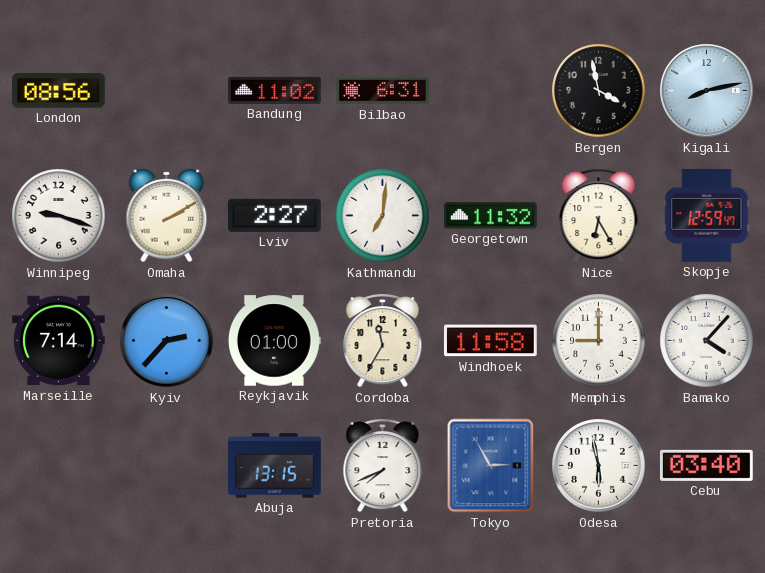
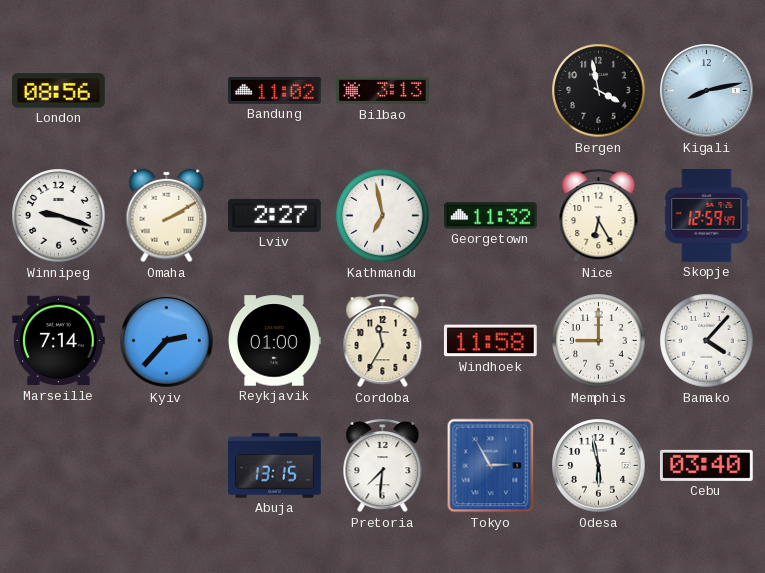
Bilbao: 6:31 -> 3:13
Kathmandu: 7:01 -> 6:58
Pretoria: 7:41 -> 7:31
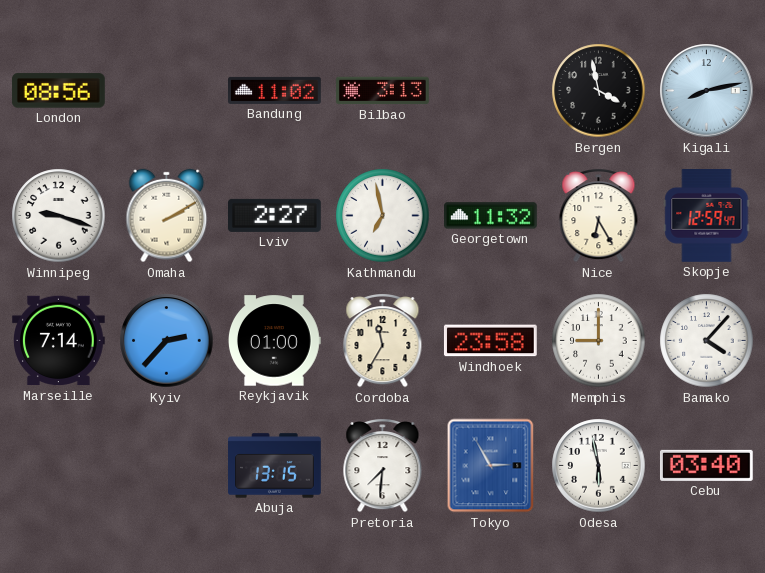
Windhoek: 11:58 -> 23:58
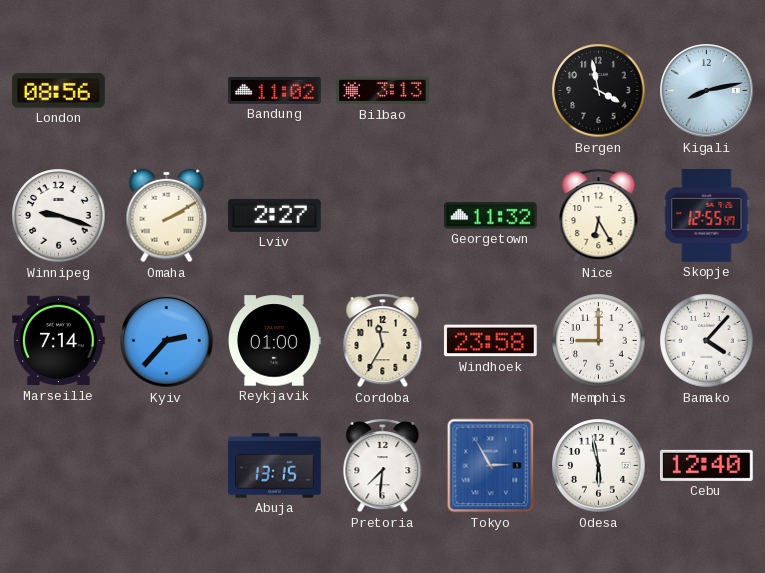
Kathmandu: 6:58 -> none
Skopje: 12:59 -> 12:55
Cebu: 03:40 -> 12:40
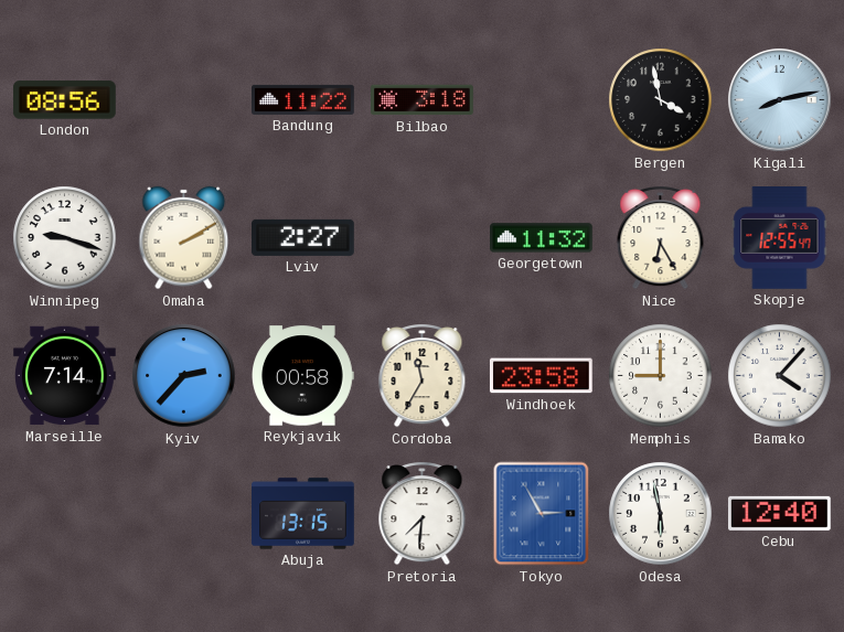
Bandung: 11:02 -> 11:22
Bilbao: 3:13 -> 3:18
Reykjavik: 01:00 -> 00:58
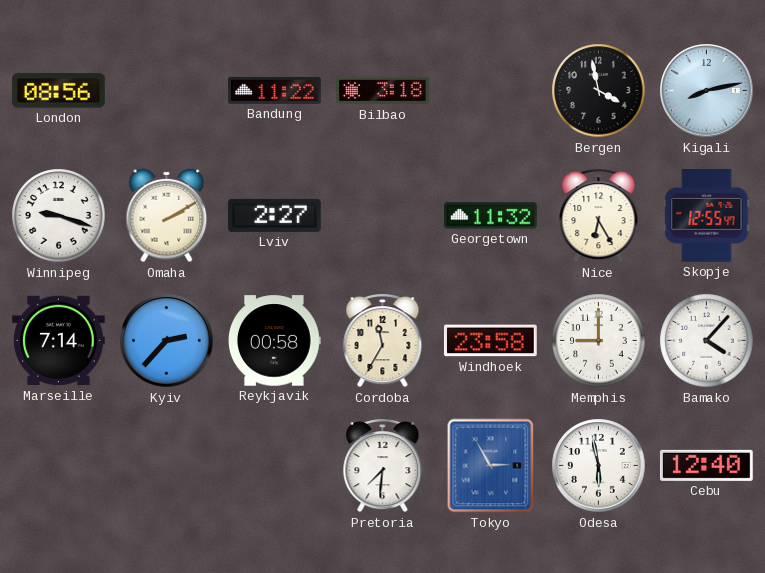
Abuja: 13:15 -> none
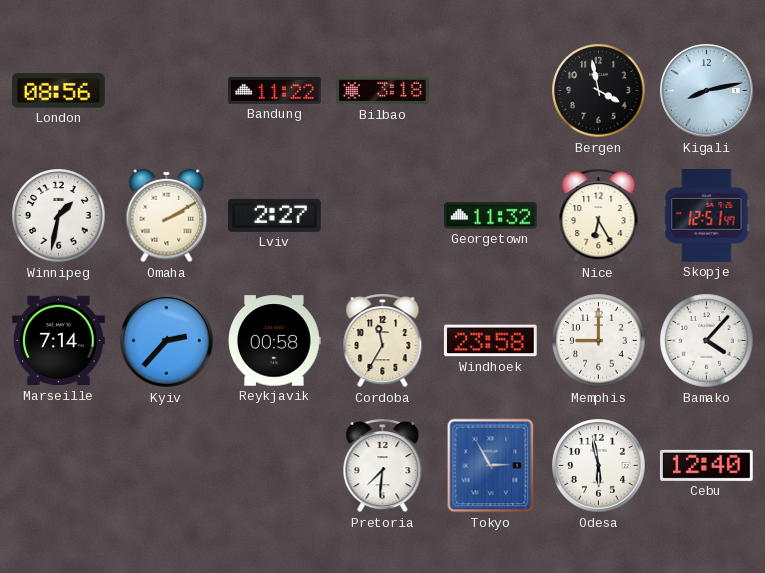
Winnipeg: 9:18 -> 1:32
Skopje: 12:55 -> 12:51
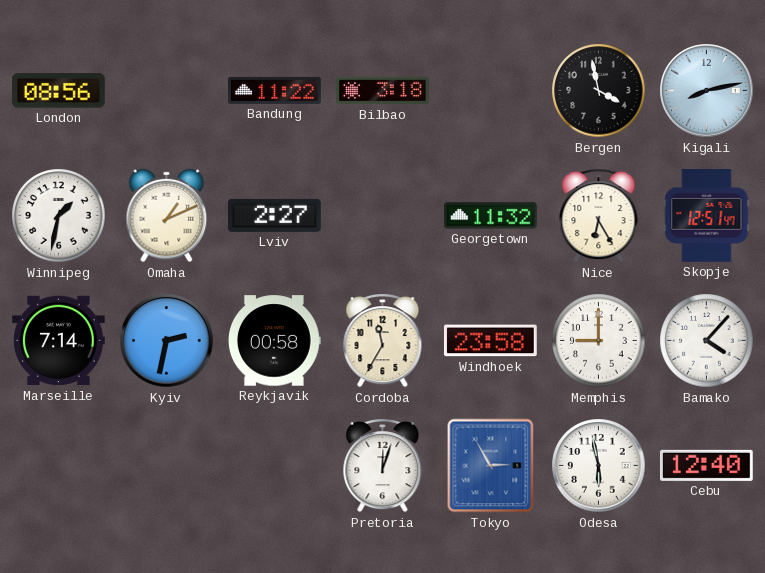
Omaha: 2:10 -> 1:11
Kyiv: 2:37 -> 2:32
Pretoria: 7:31 -> 12:03
